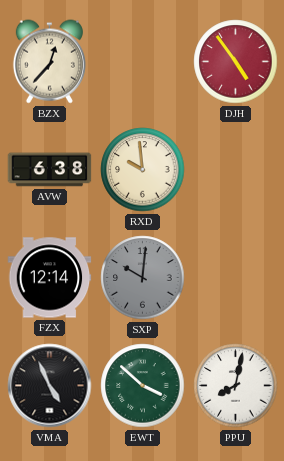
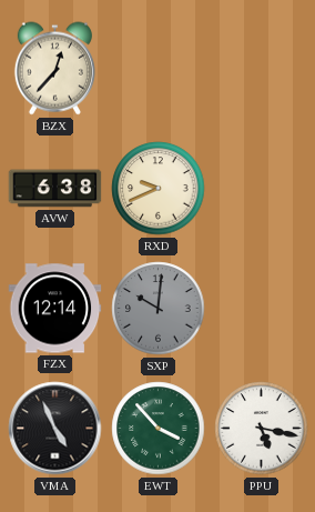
DJH: 4:54 -> none
RXD: 9:59 -> 9:41
EWT: 3:52 -> 3:53
PPU: 8:02 -> 5:17
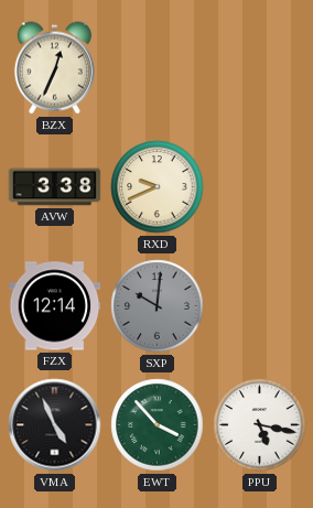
BZX: 12:37 -> 12:34
AVW: 6:38 -> 3:38
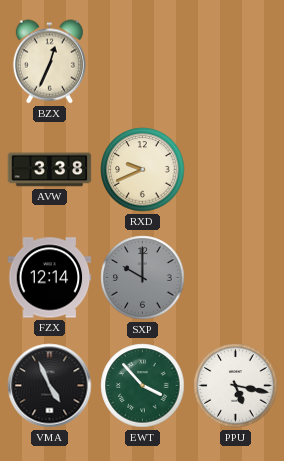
SXP: 10:01 -> 10:00
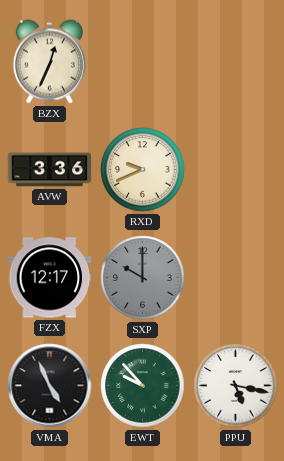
AVW: 3:38 -> 3:36
FZX: 12:14 -> 12:17
EWT: 3:53 -> 9:53
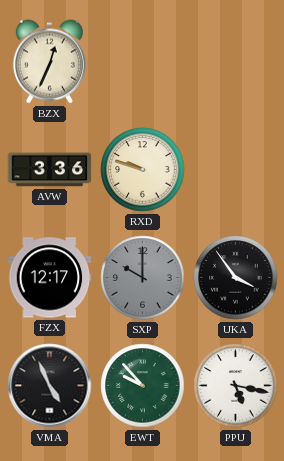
RXD: 9:41 -> 9:48
UKA: none -> 3:54
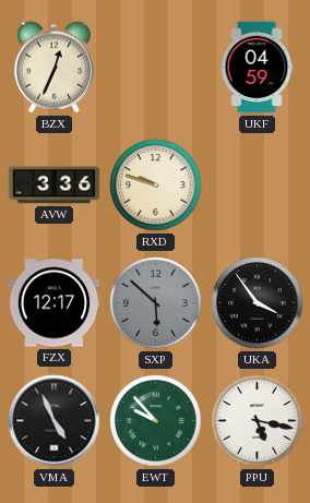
UKF: none -> 04:59
SXP: 10:00 -> 5:52
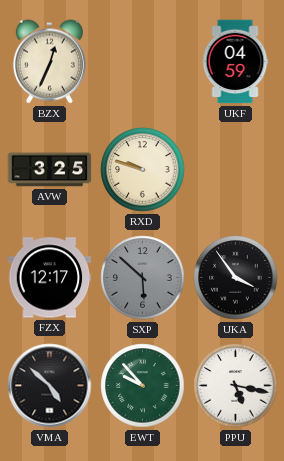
AVW: 3:36 -> 3:25
VMA: 4:56 -> 4:52
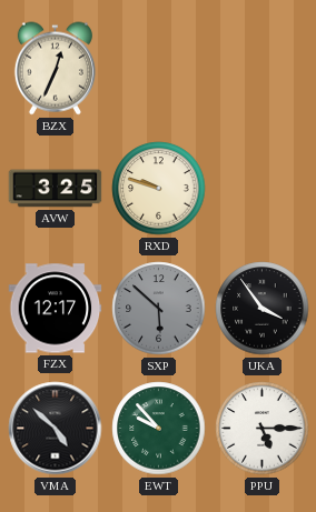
UKF: 04:59 -> none
PPU: 5:17 -> 5:15
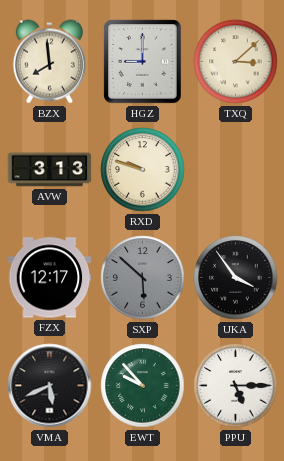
BZX: 12:34 -> 7:59
HGZ: none -> 9:00
TXQ: none -> 3:08
AVW: 3:25 -> 3:13
VMA: 4:52 -> 5:41
